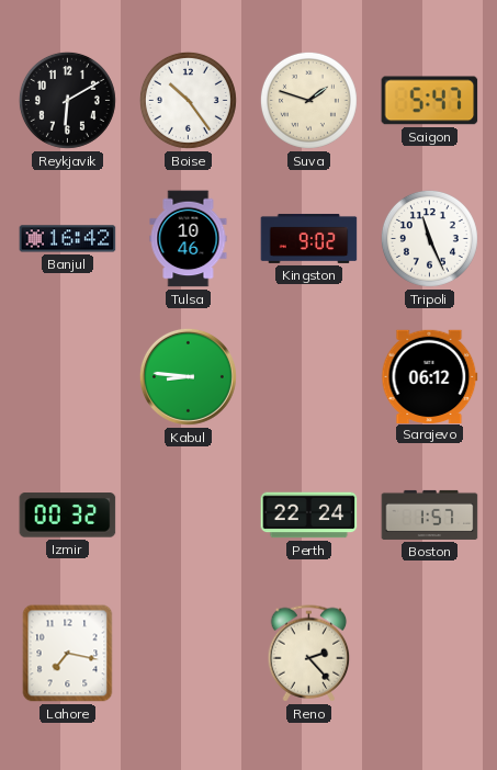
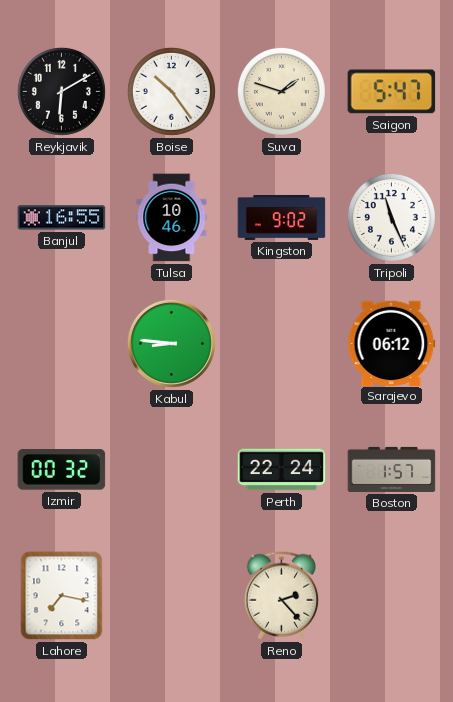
Banjul: 16:42 -> 16:55
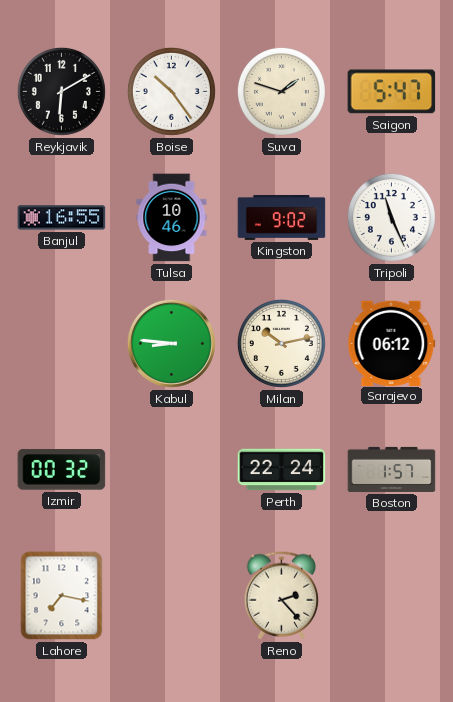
Milan: none -> 10:13
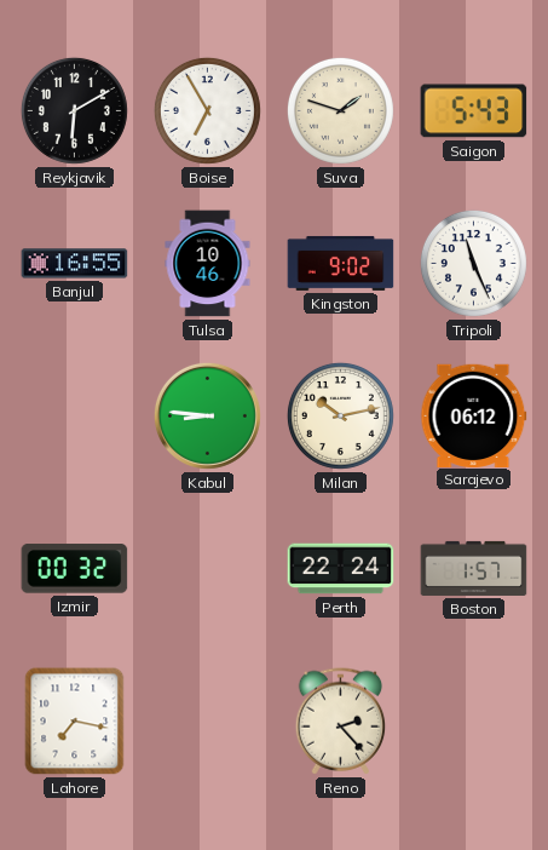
Boise: 10:24 -> 6:55
Saigon: 5:47 -> 5:43
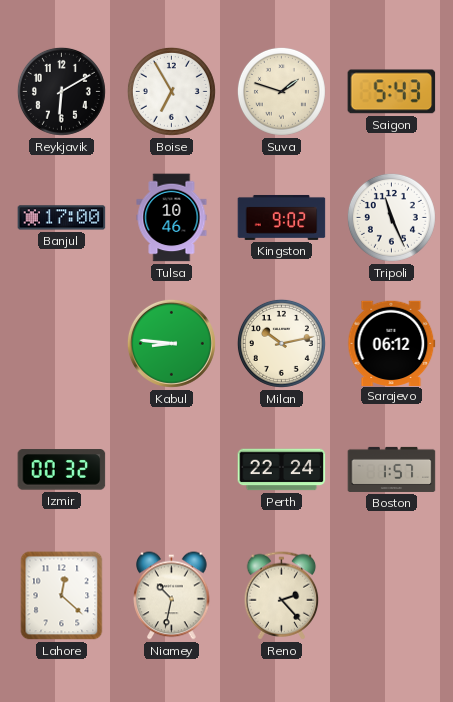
Banjul: 16:55 -> 17:00
Lahore: 7:17 -> 12:22
Niamey: none -> 10:32
